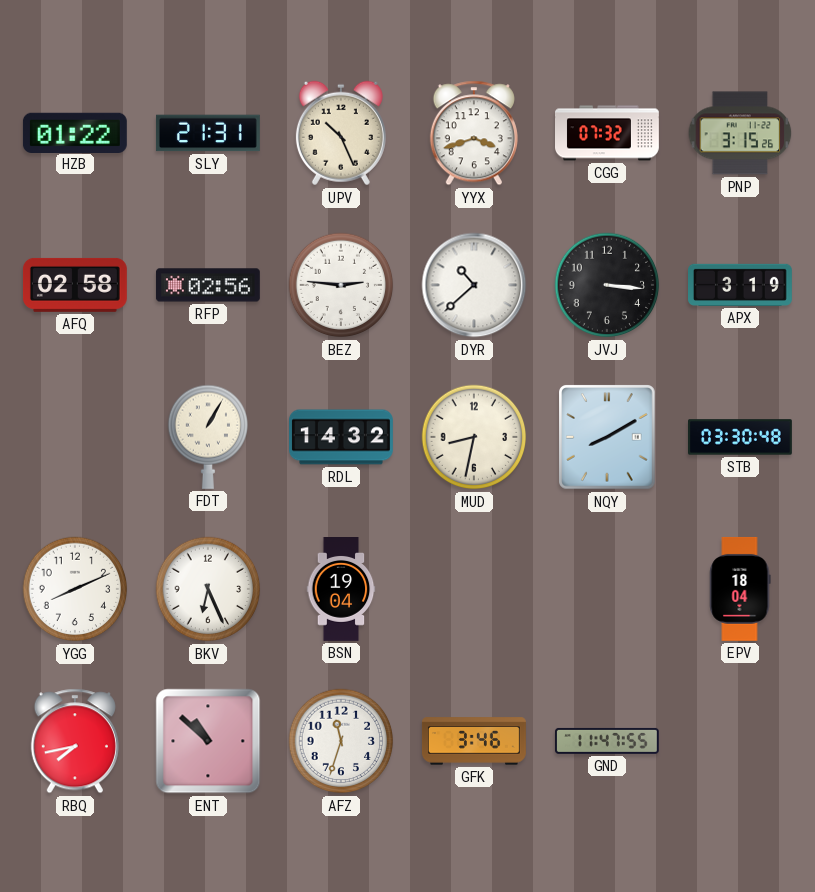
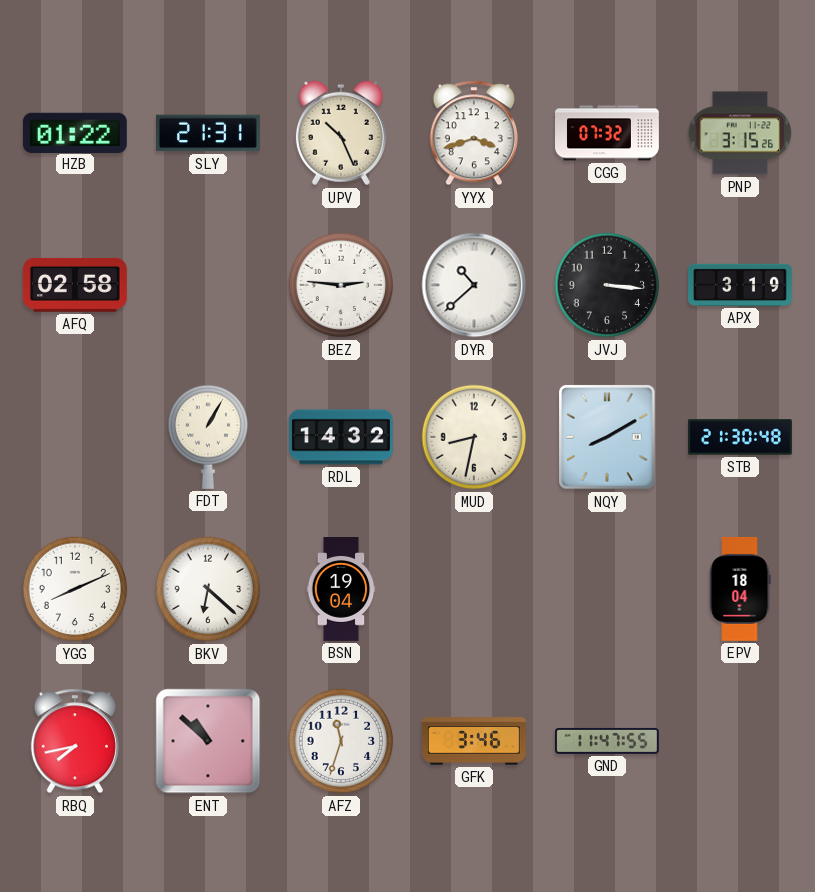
RFP: 02:56 -> none
STB: 03:30 -> 21:30
BKV: 6:26 -> 6:22
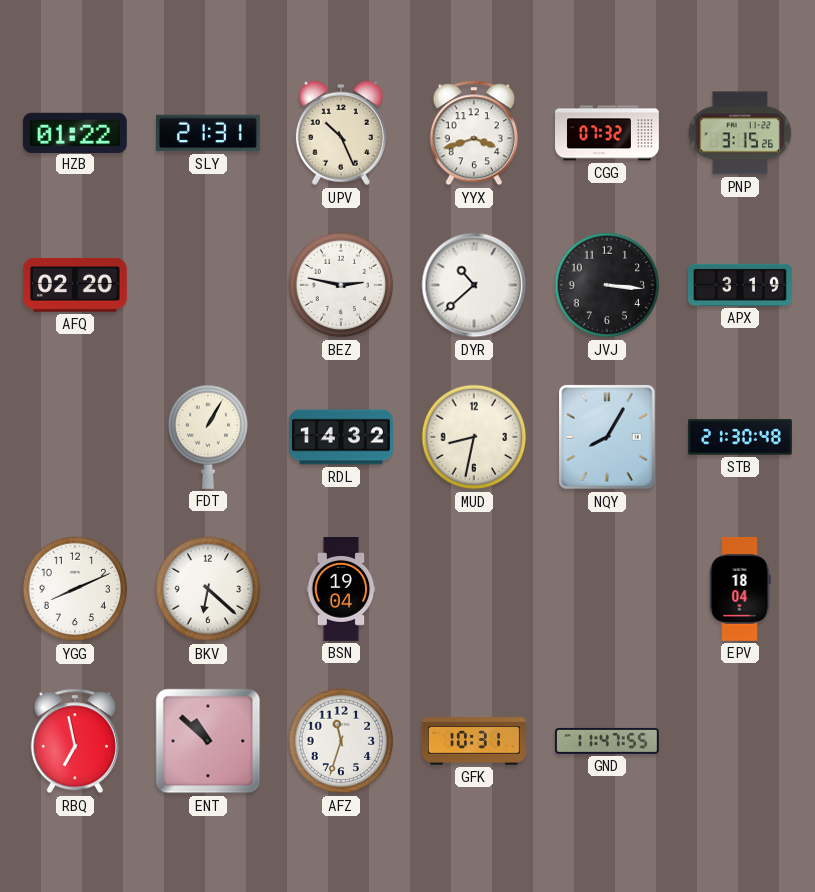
AFQ: 02:58 -> 02:20
BEZ: 2:46 -> 2:47
NQY: 8:10 -> 8:05
RBQ: 7:43 -> 6:58
GFK: 3:46 -> 10:31
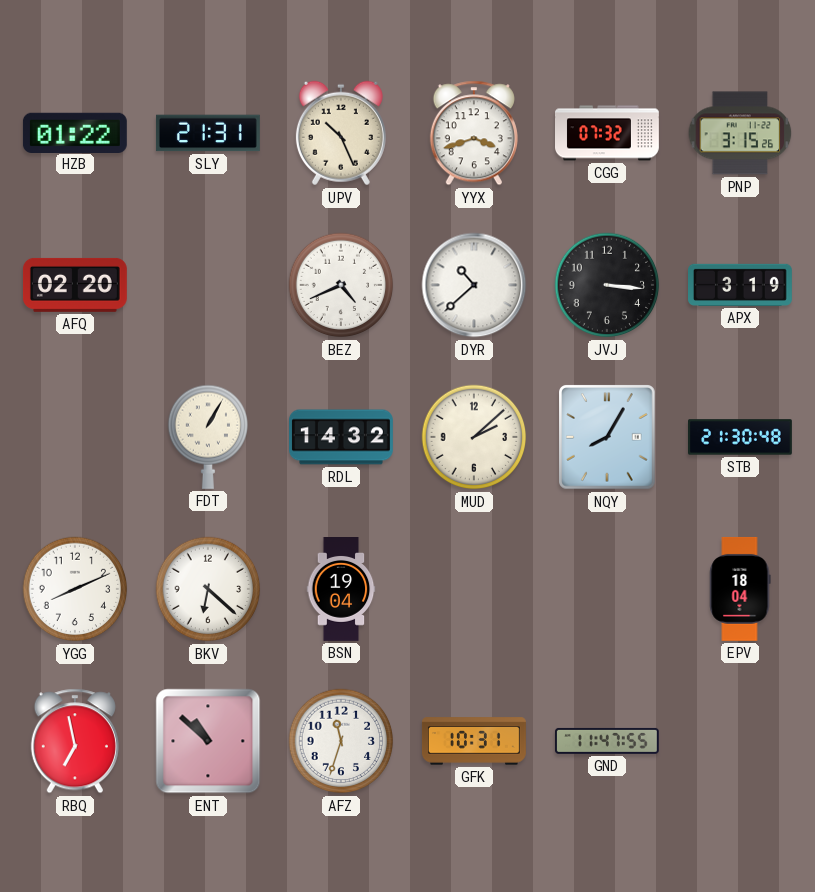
BEZ: 2:47 -> 4:41
MUD: 8:32 -> 2:08
